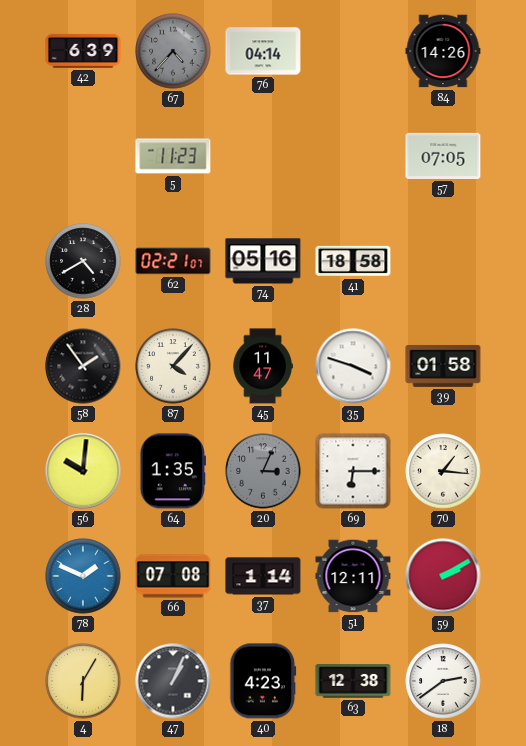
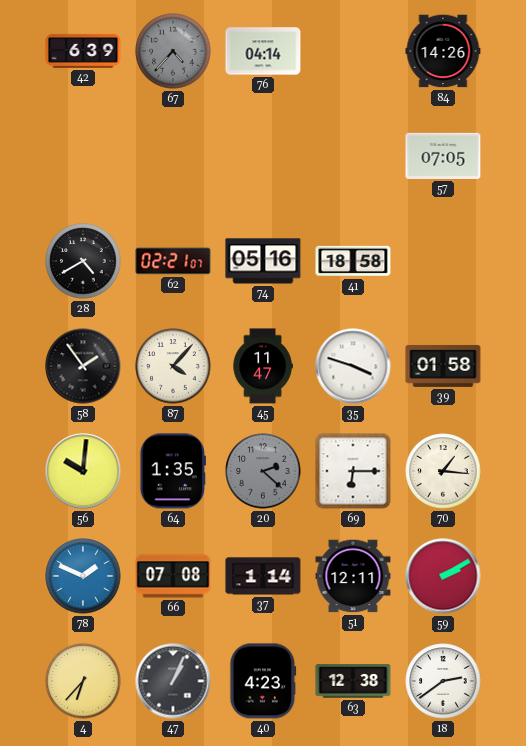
5: 11:23 -> none
20: 3:04 -> 2:22
4: 6:05 -> 6:37
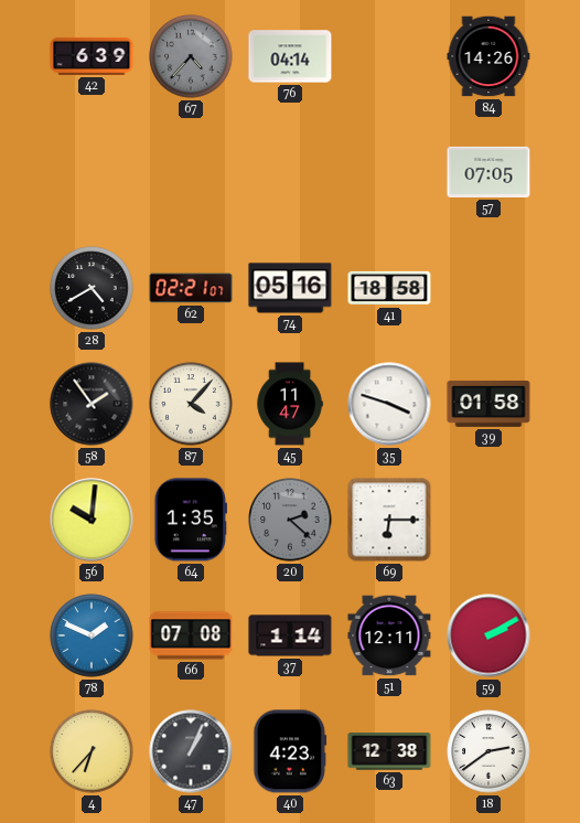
70: 1:16 -> none
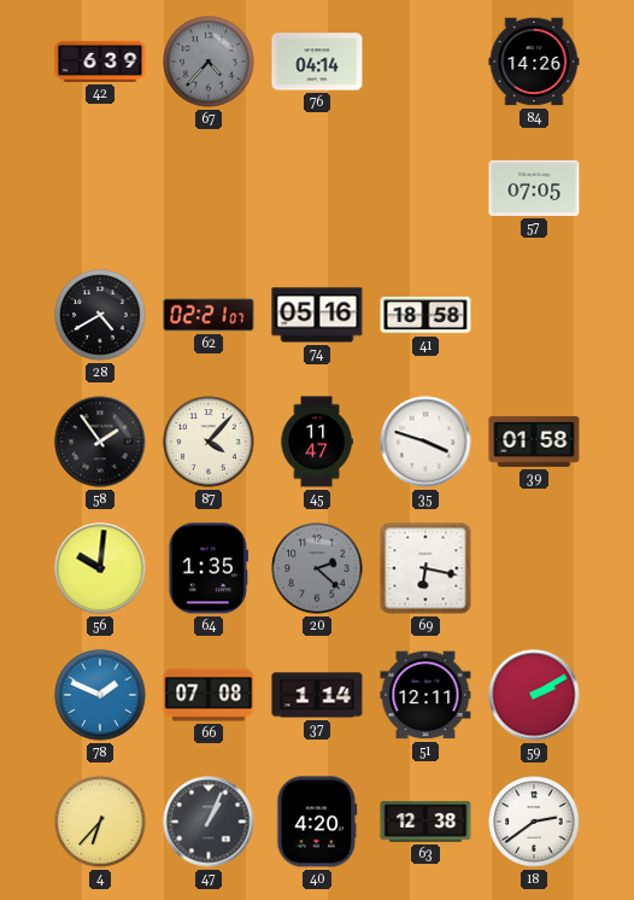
69: 6:15 -> 6:17
40: 4:23 -> 4:20
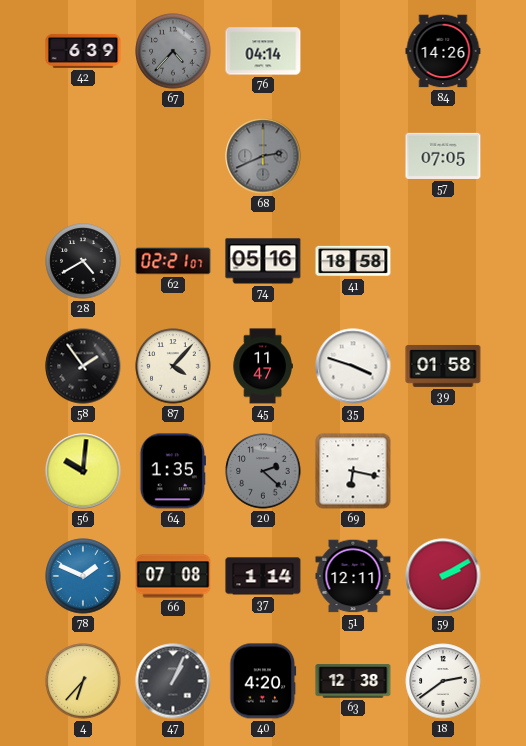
68: none -> 2:41
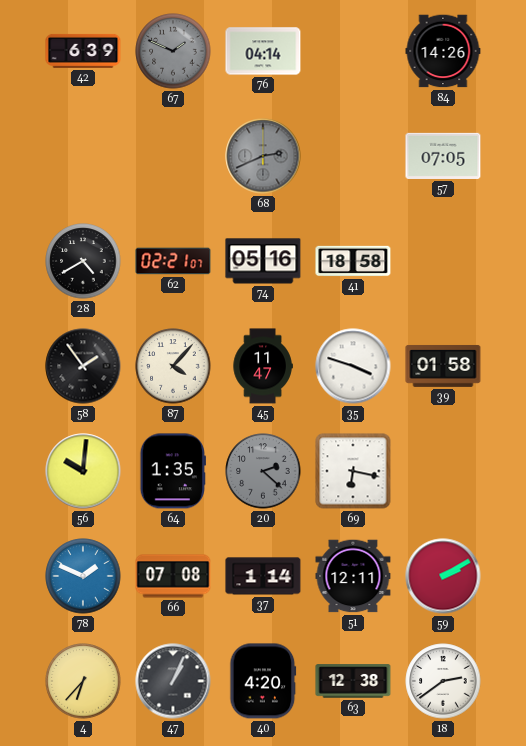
67: 4:37 -> 1:49
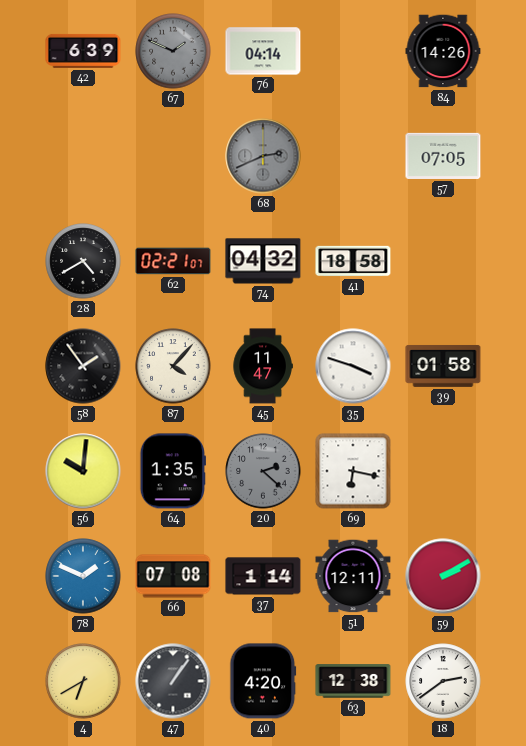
74: 05:16 -> 04:32
4: 6:37 -> 6:40
47: 1:04 -> 1:06
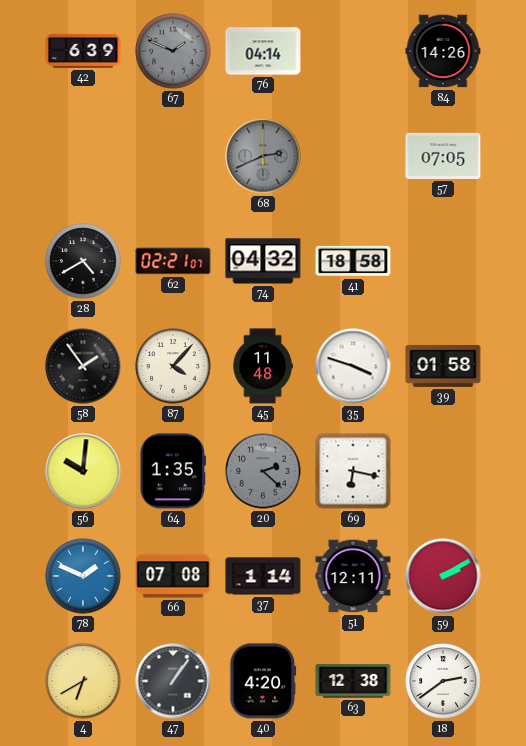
45: 11:47 -> 11:48
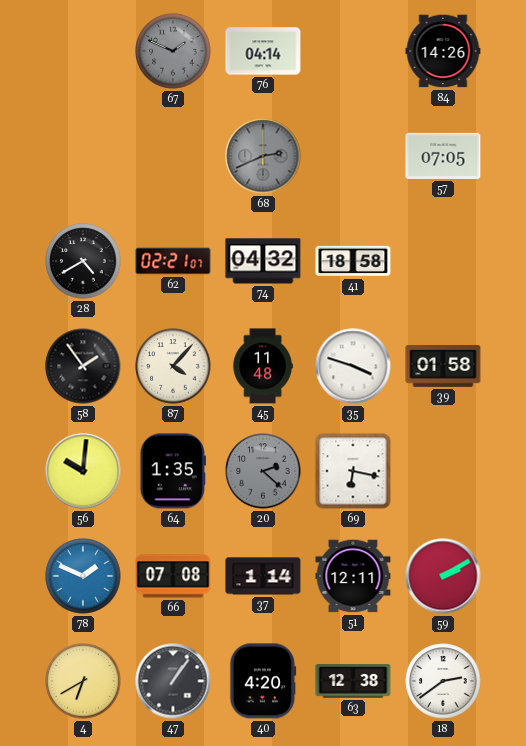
42: 6:39 -> none
